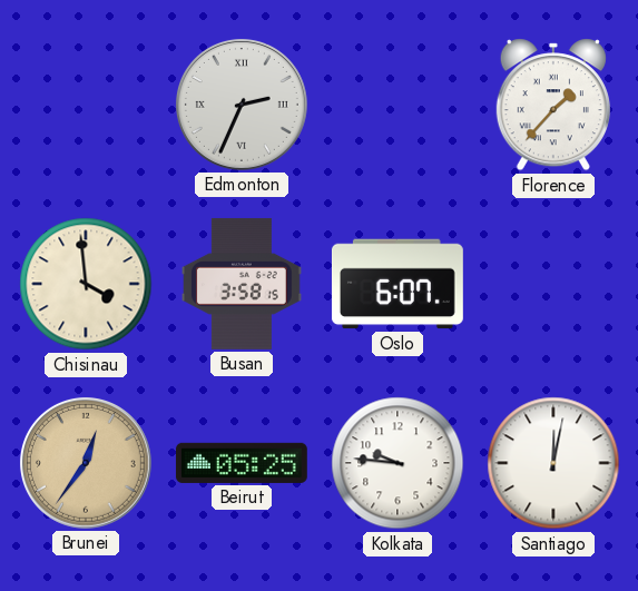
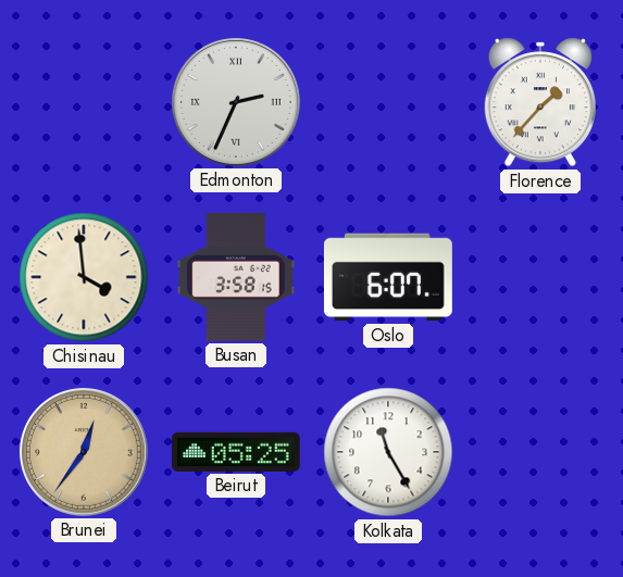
Kolkata: 9:46 -> 11:25
Santiago: 12:02 -> none
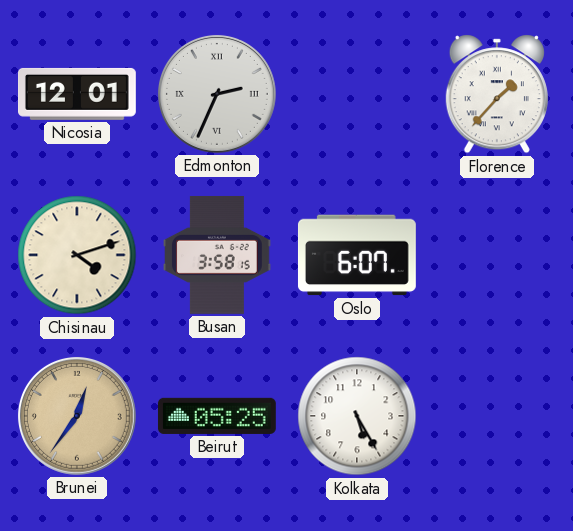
Nicosia: none -> 12:01
Chisinau: 3:59 -> 4:12
Kolkata: 11:25 -> 5:25
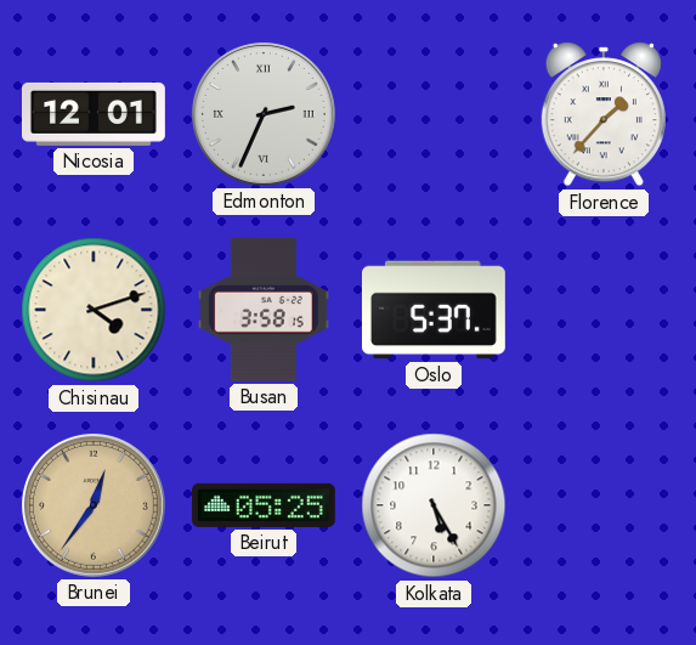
Oslo: 6:07 -> 5:37
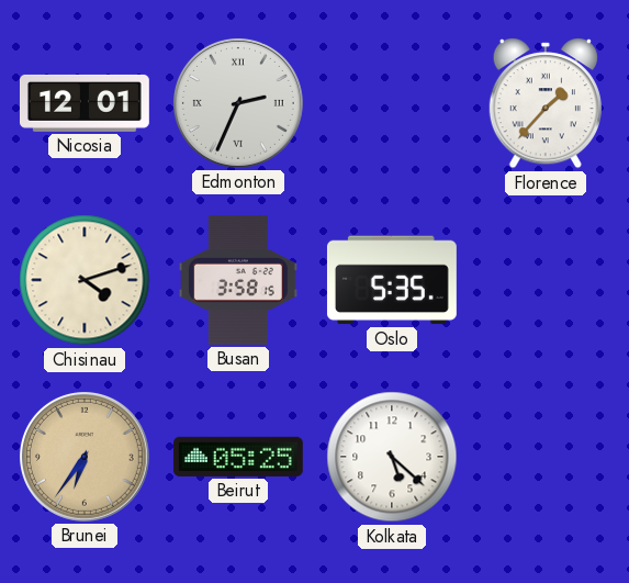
Oslo: 5:37 -> 5:35
Brunei: 12:36 -> 6:36
Kolkata: 5:25 -> 5:22
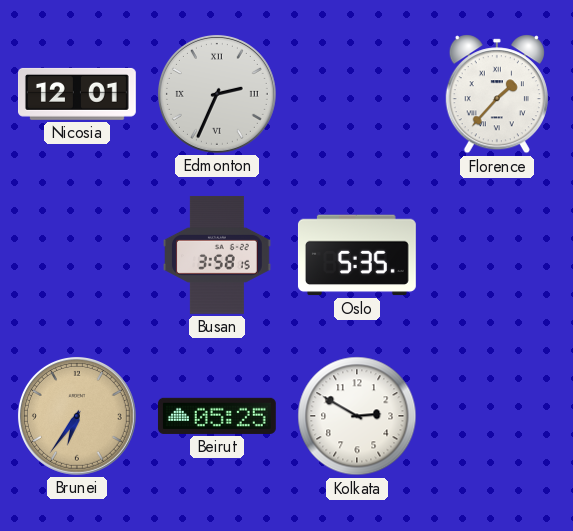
Chisinau: 4:12 -> none
Kolkata: 5:22 -> 2:50
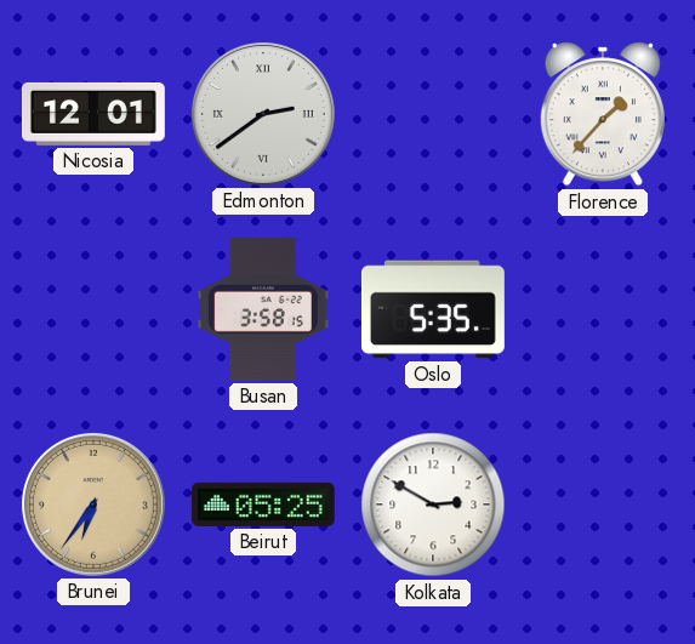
Edmonton: 2:34 -> 2:39
